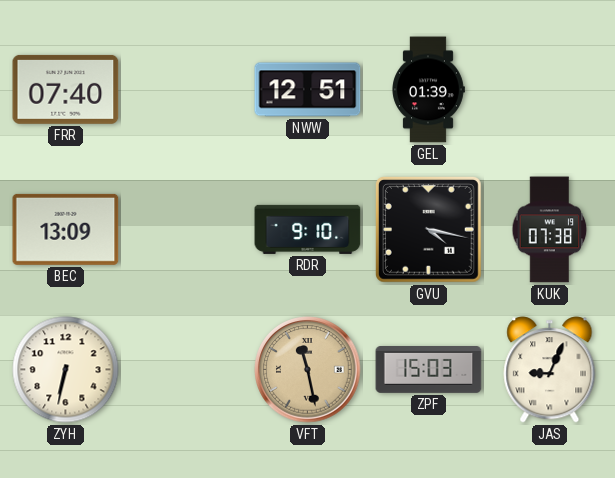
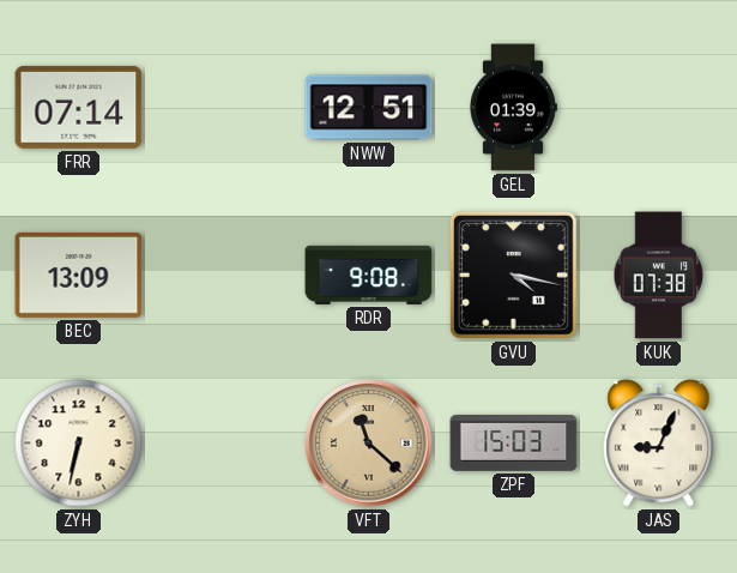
FRR: 07:40 -> 07:14
RDR: 9:10 -> 9:08
VFT: 11:28 -> 11:22
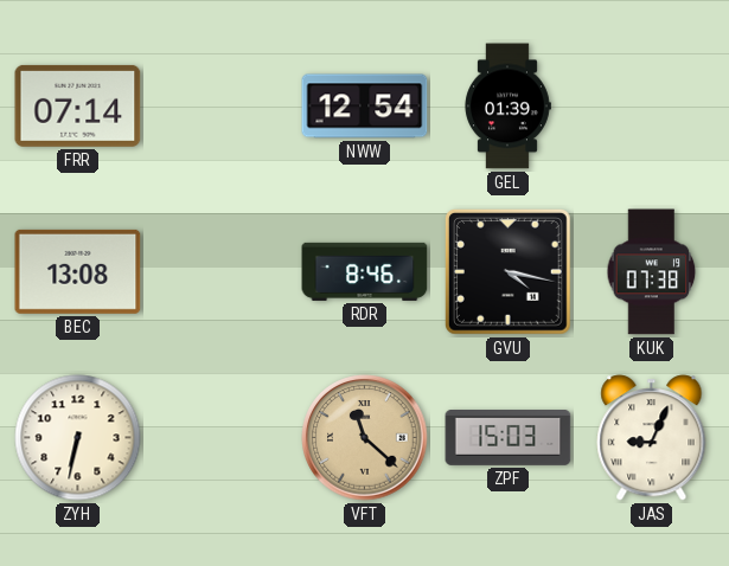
NWW: 12:51 -> 12:54
BEC: 13:09 -> 13:08
RDR: 9:08 -> 8:46
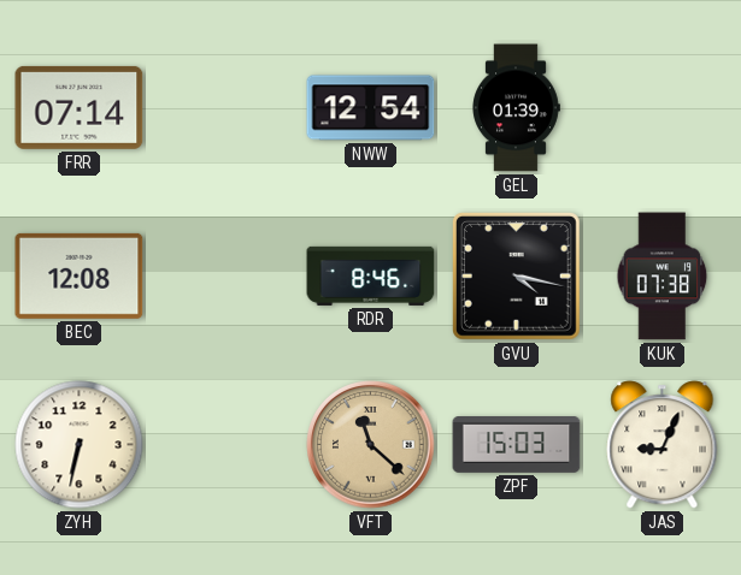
BEC: 13:08 -> 12:08
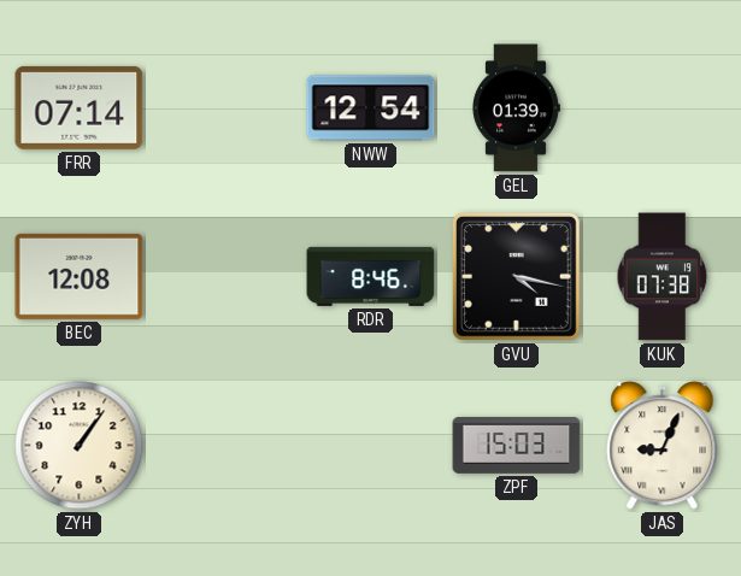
ZYH: 6:32 -> 1:06
VFT: 11:22 -> none
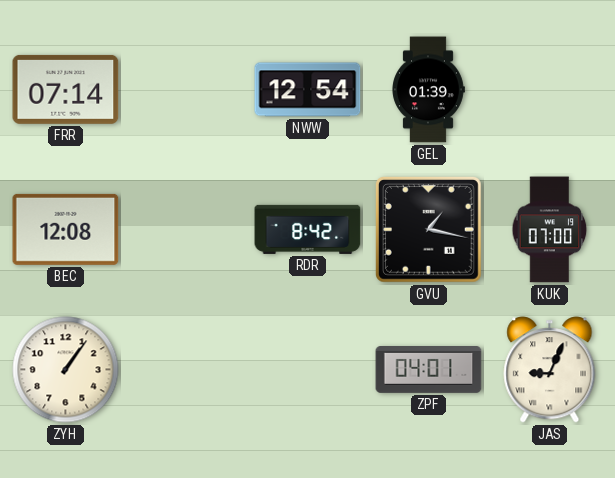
RDR: 8:46 -> 8:42
GVU: 4:17 -> 1:17
KUK: 07:38 -> 07:00
ZPF: 15:03 -> 04:01
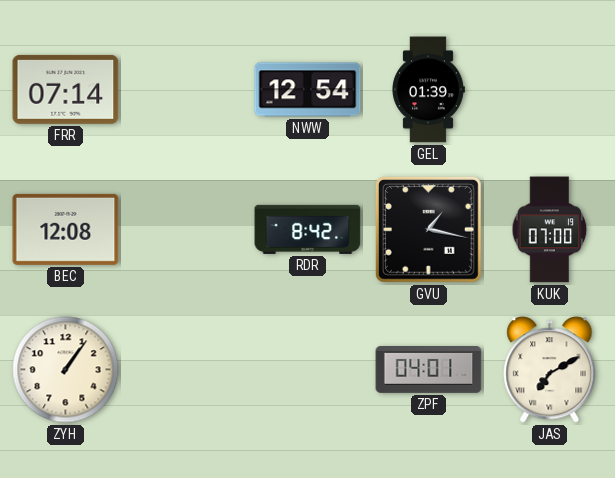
JAS: 9:04 -> 7:10
